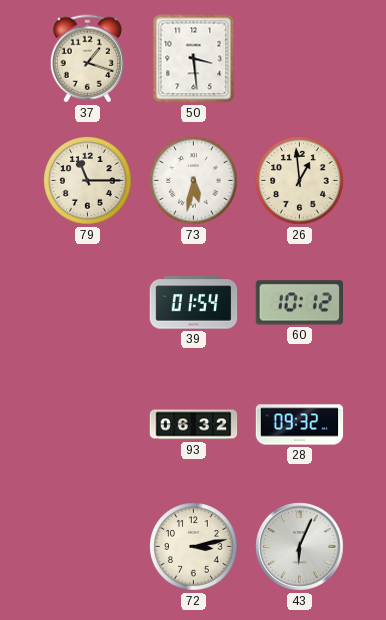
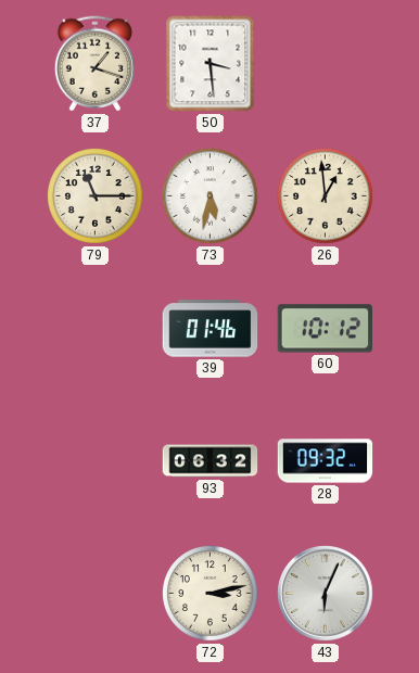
39: 01:54 -> 01:46
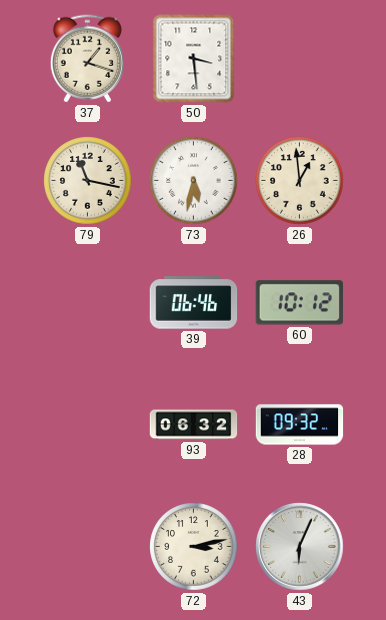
79: 11:15 -> 11:17
39: 01:46 -> 06:46
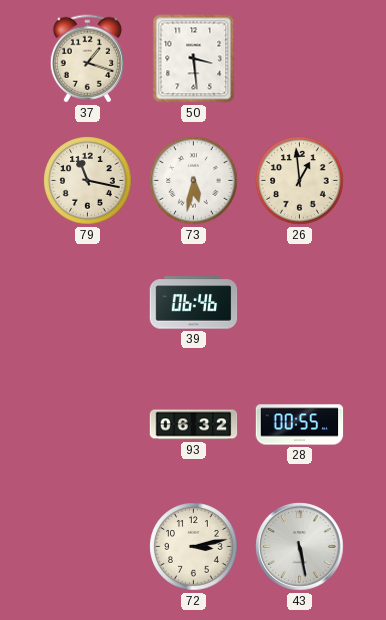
60: 10:12 -> none
28: 09:32 -> 00:55
43: 6:04 -> 5:28
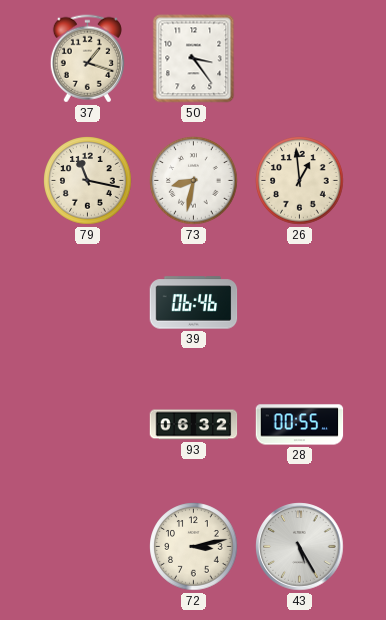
50: 3:29 -> 3:24
73: 5:32 -> 8:32
43: 5:28 -> 5:25
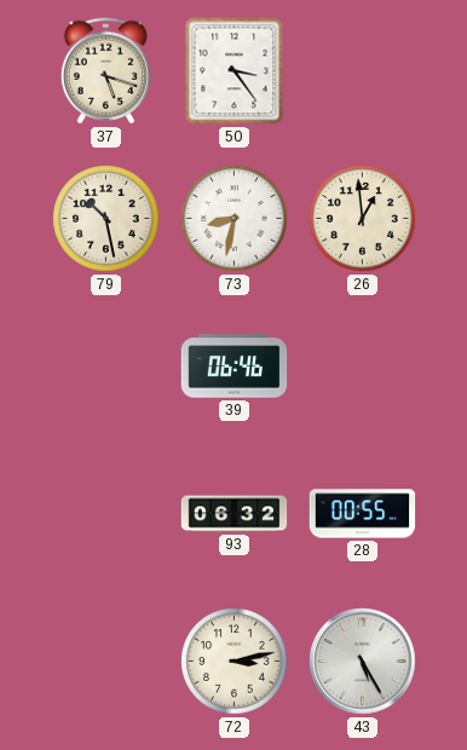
37: 1:18 -> 5:18
79: 11:17 -> 10:28
